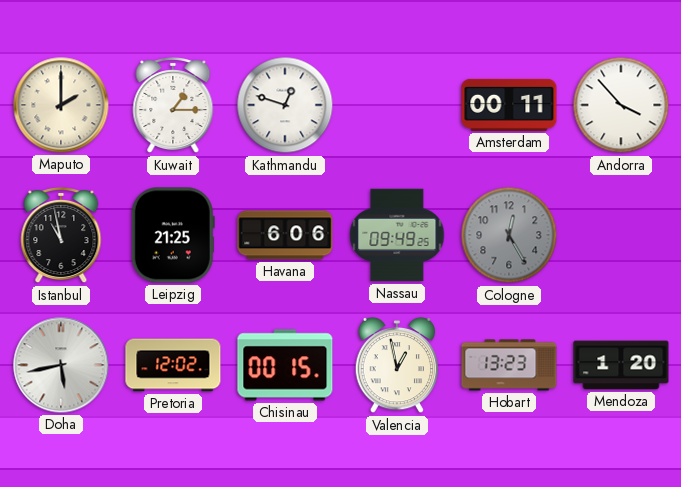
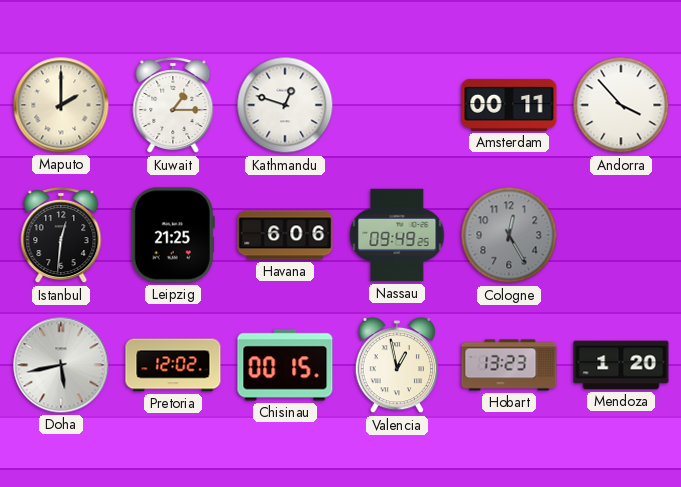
Istanbul: 10:58 -> 12:31
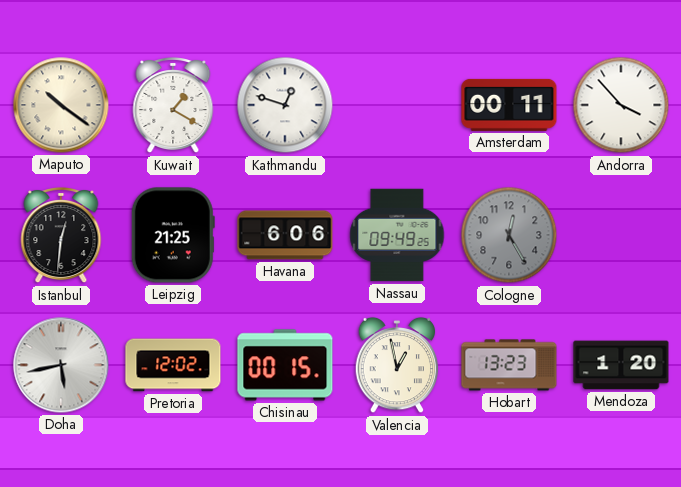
Maputo: 2:00 -> 10:21
Kuwait: 1:15 -> 1:20
